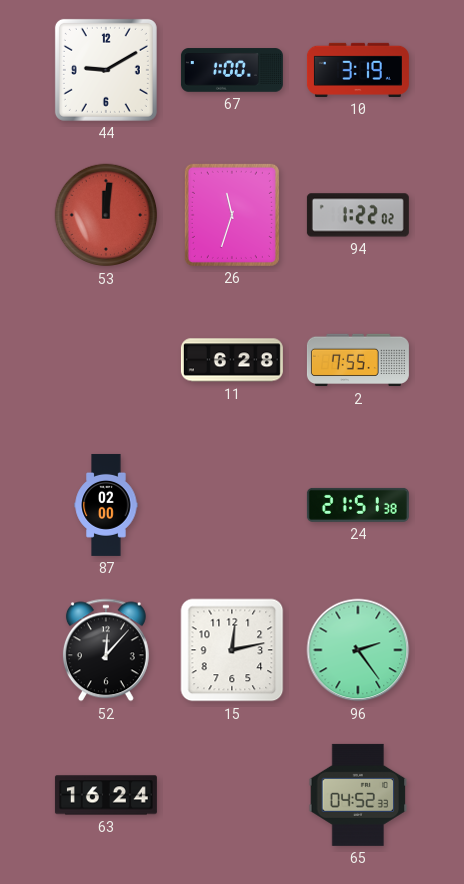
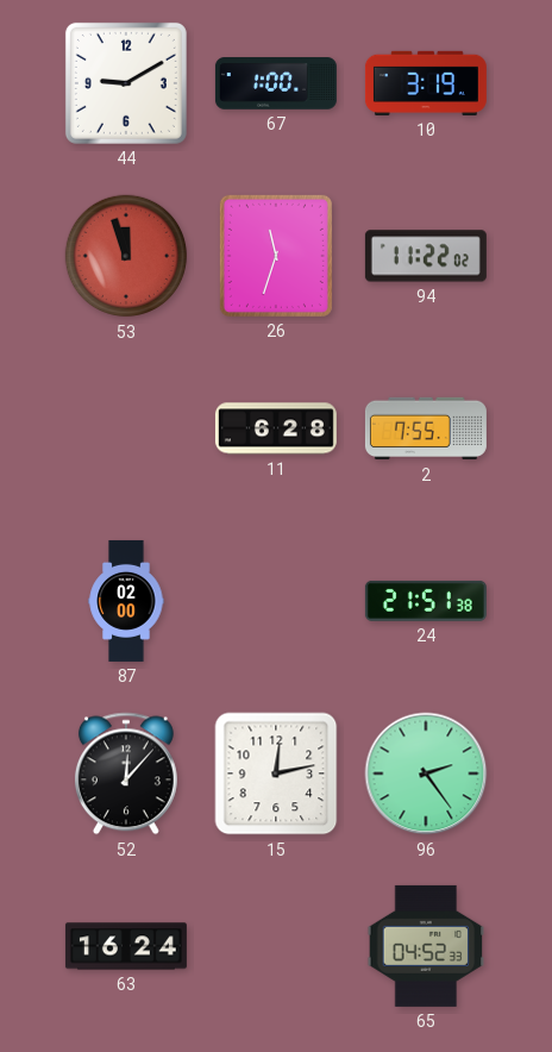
53: 12:01 -> 11:57
94: 1:22 -> 11:22
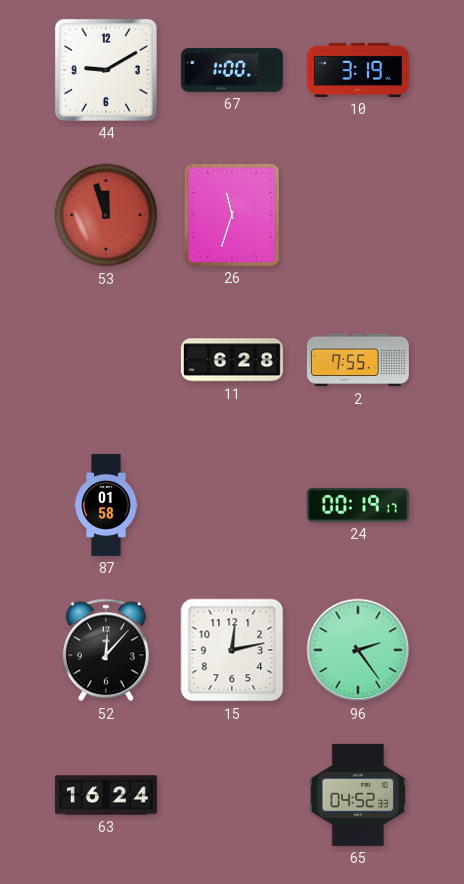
94: 11:22 -> none
87: 02:00 -> 01:58
24: 21:51 -> 00:19
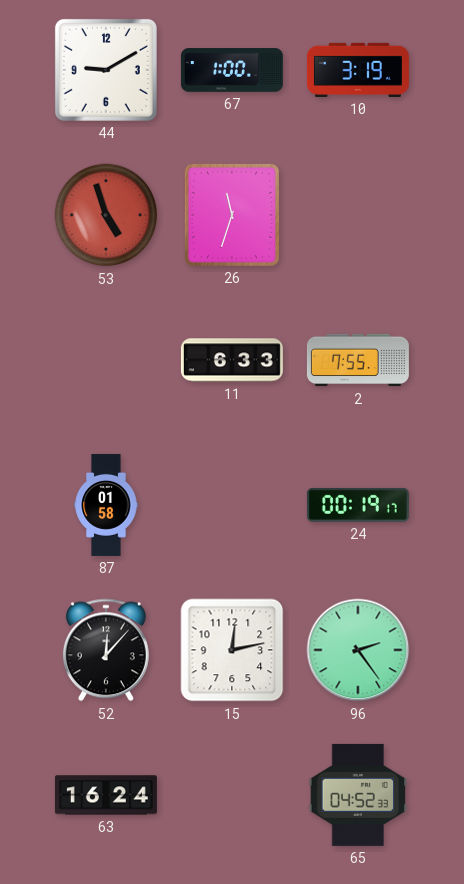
53: 11:57 -> 4:57
11: 6:28 -> 6:33
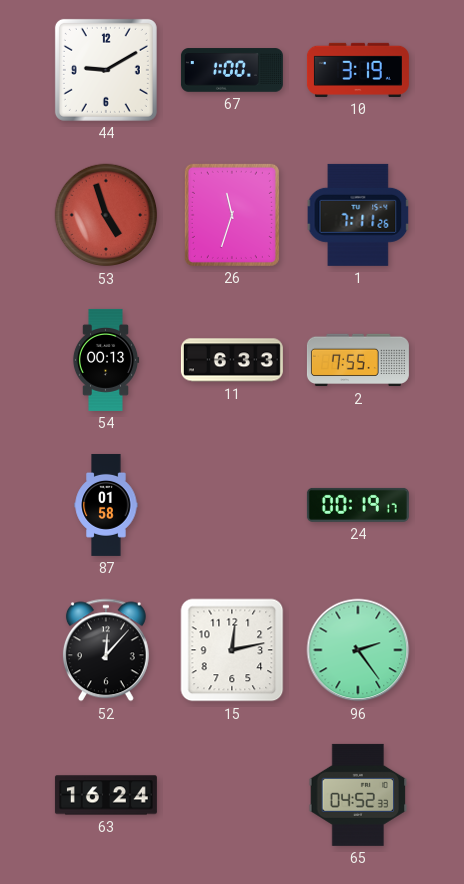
1: none -> 7:11
54: none -> 00:13
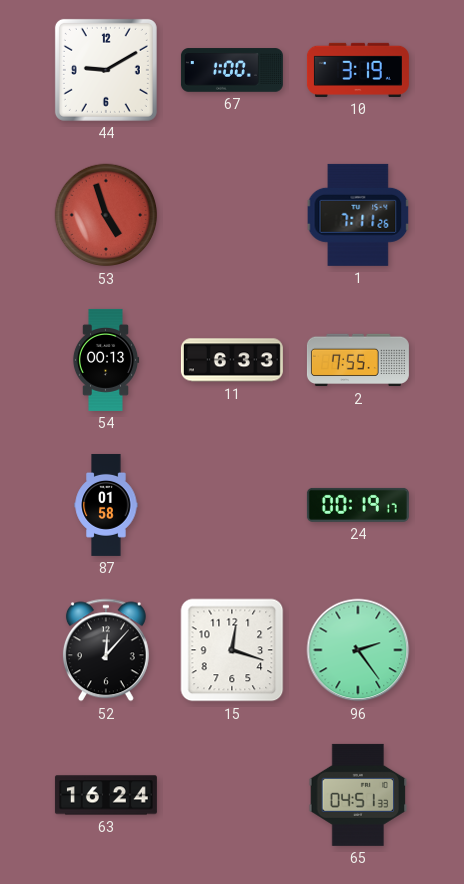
26: 11:33 -> none
15: 12:13 -> 12:18
65: 04:52 -> 04:51
